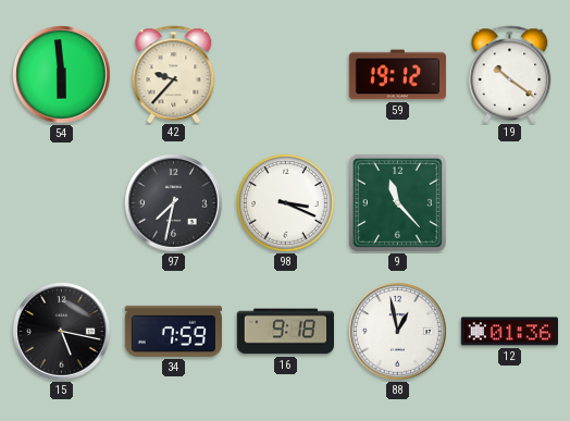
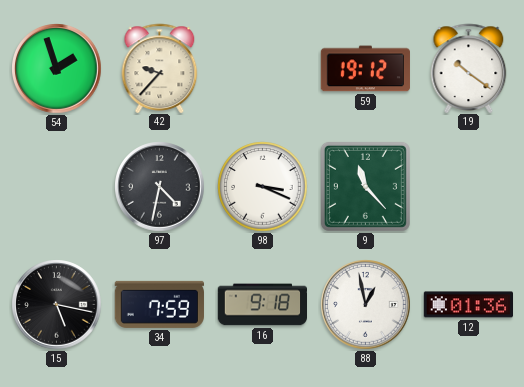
54: 5:59 -> 1:57
97: 7:32 -> 4:32
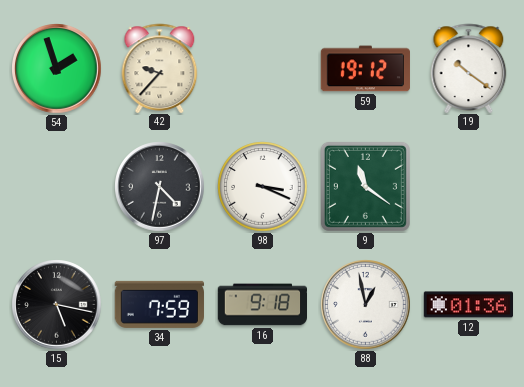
9: 11:23 -> 11:21
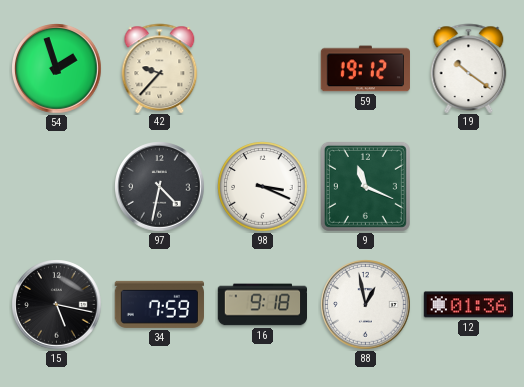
9: 11:21 -> 11:19
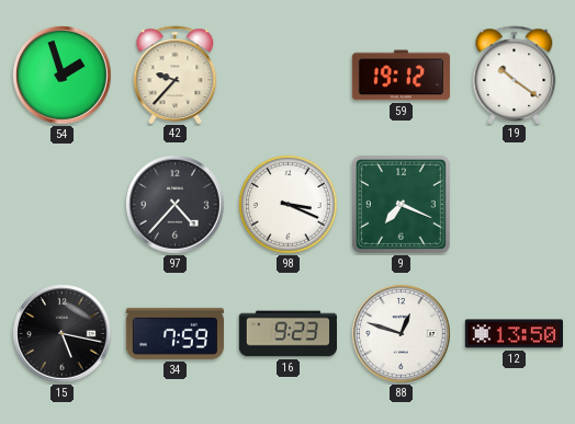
97: 4:32 -> 4:37
9: 11:19 -> 7:19
16: 9:18 -> 9:23
88: 12:58 -> 12:48
12: 01:36 -> 13:50
